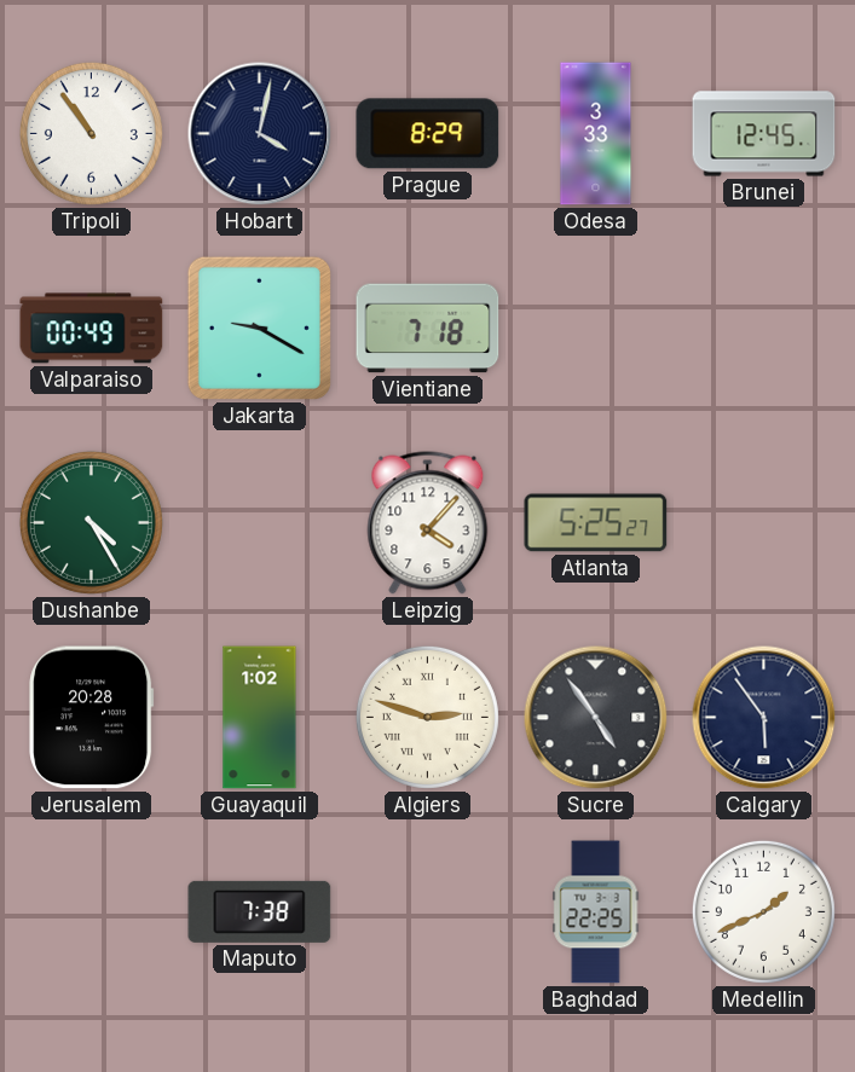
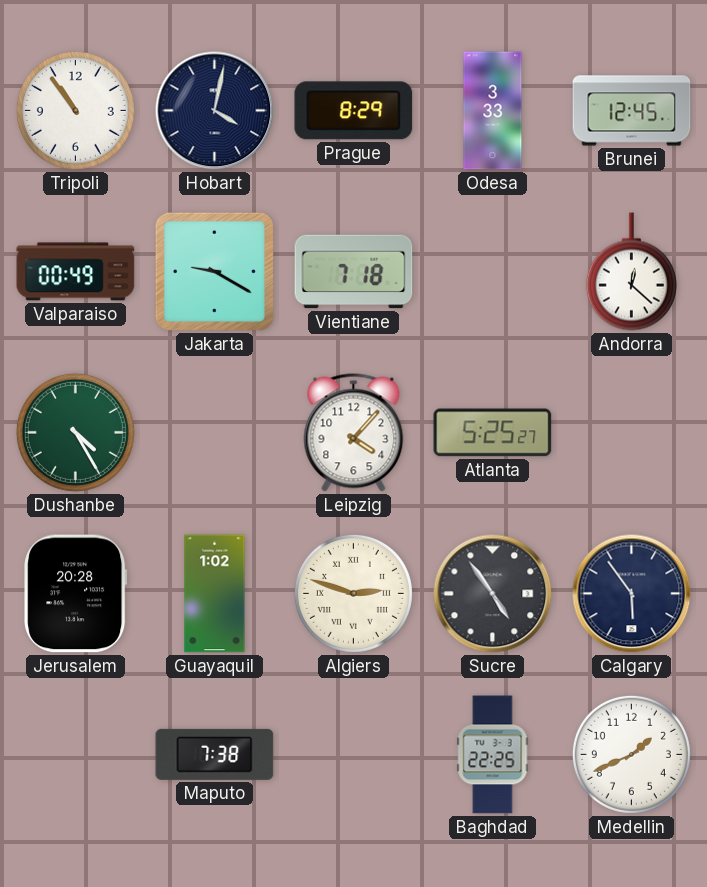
Andorra: none -> 12:22
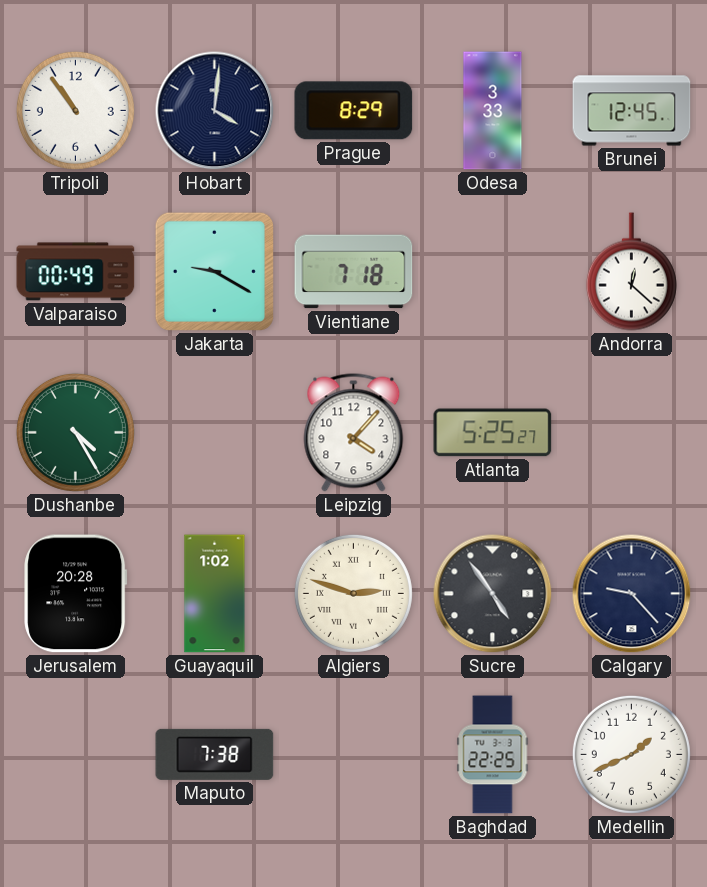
Hobart: 4:02 -> 4:01
Calgary: 5:54 -> 9:23
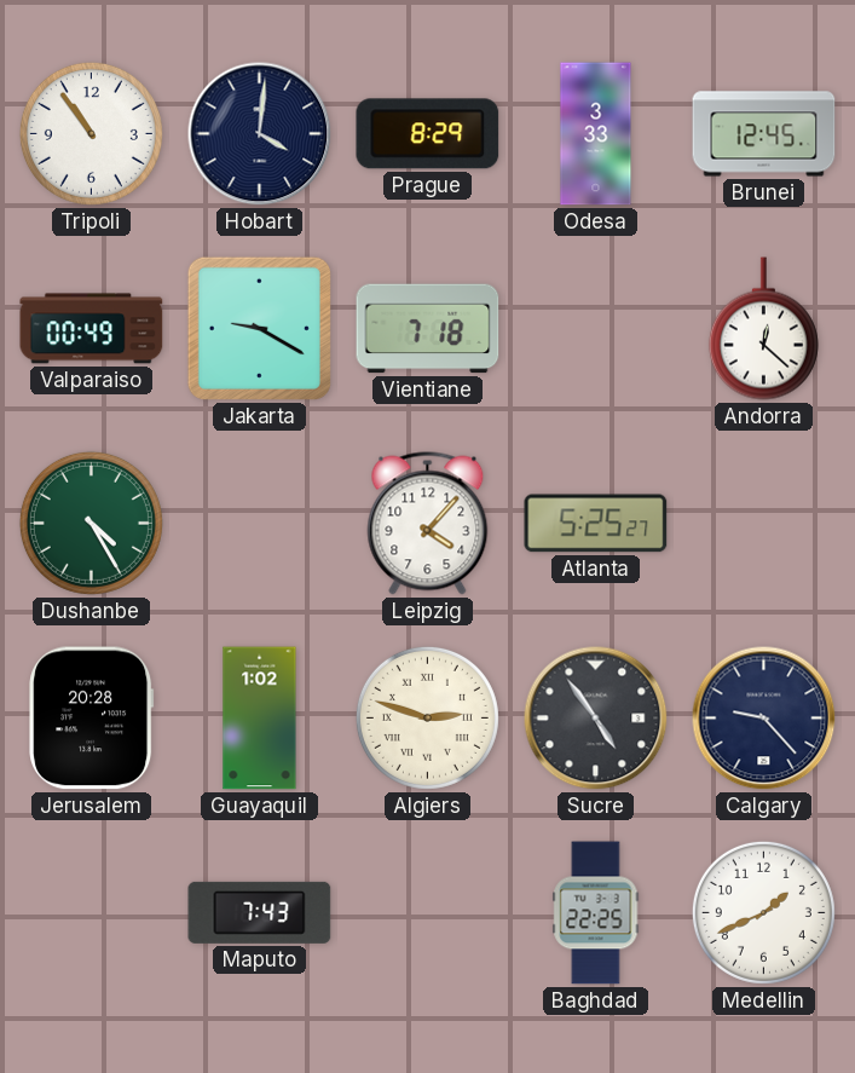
Maputo: 7:38 -> 7:43
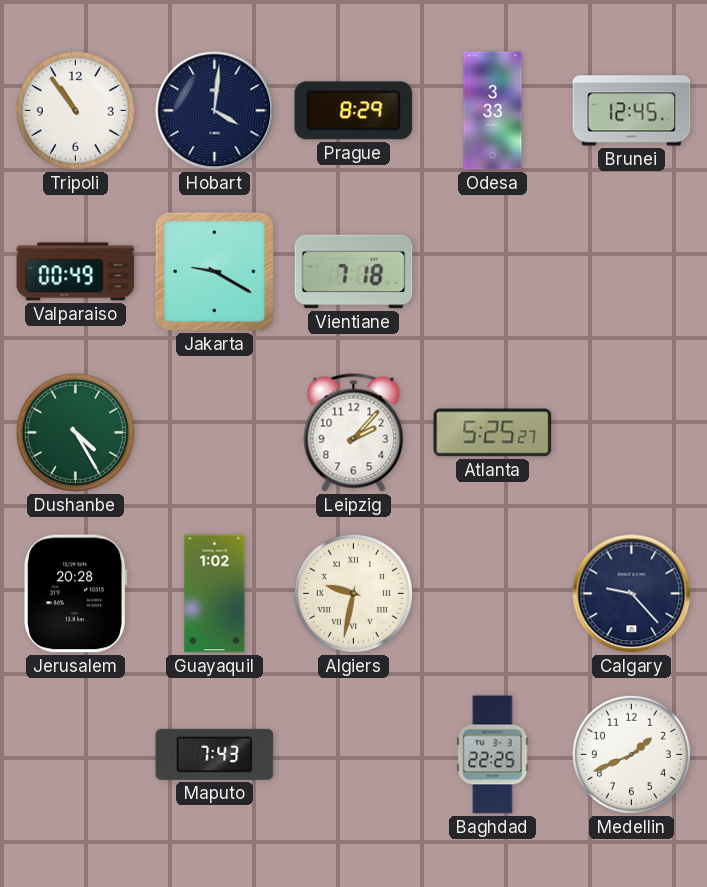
Andorra: 12:22 -> none
Leipzig: 4:07 -> 2:07
Algiers: 2:48 -> 9:32
Sucre: 4:54 -> none
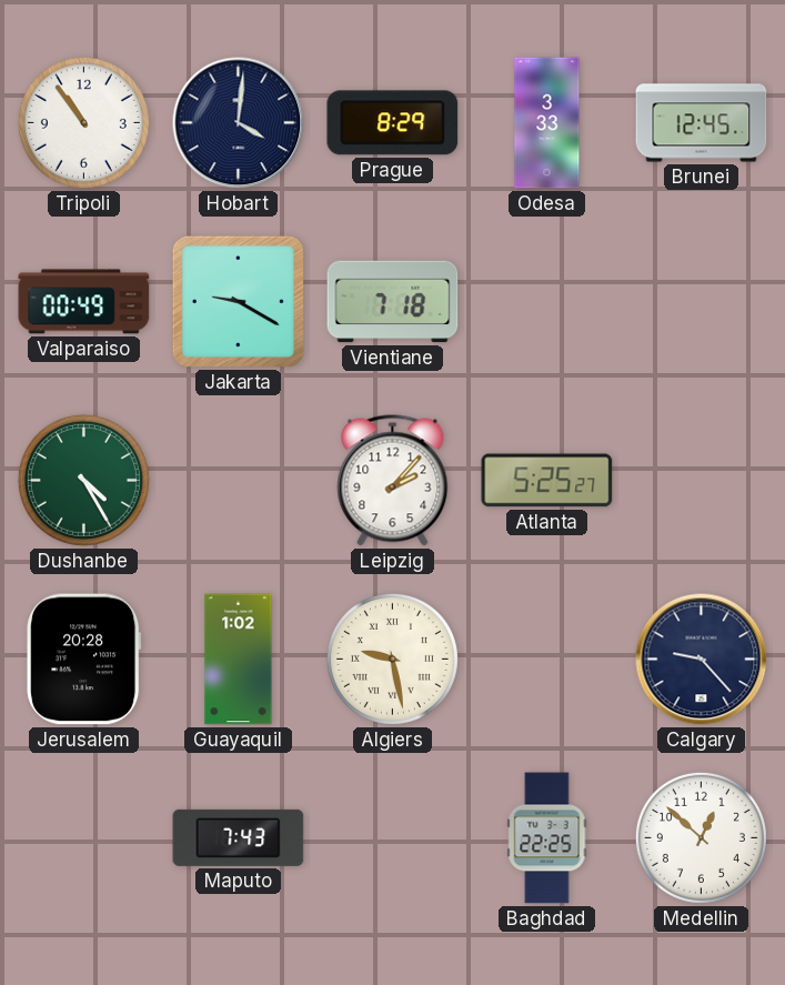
Algiers: 9:32 -> 9:28
Medellin: 1:41 -> 12:52
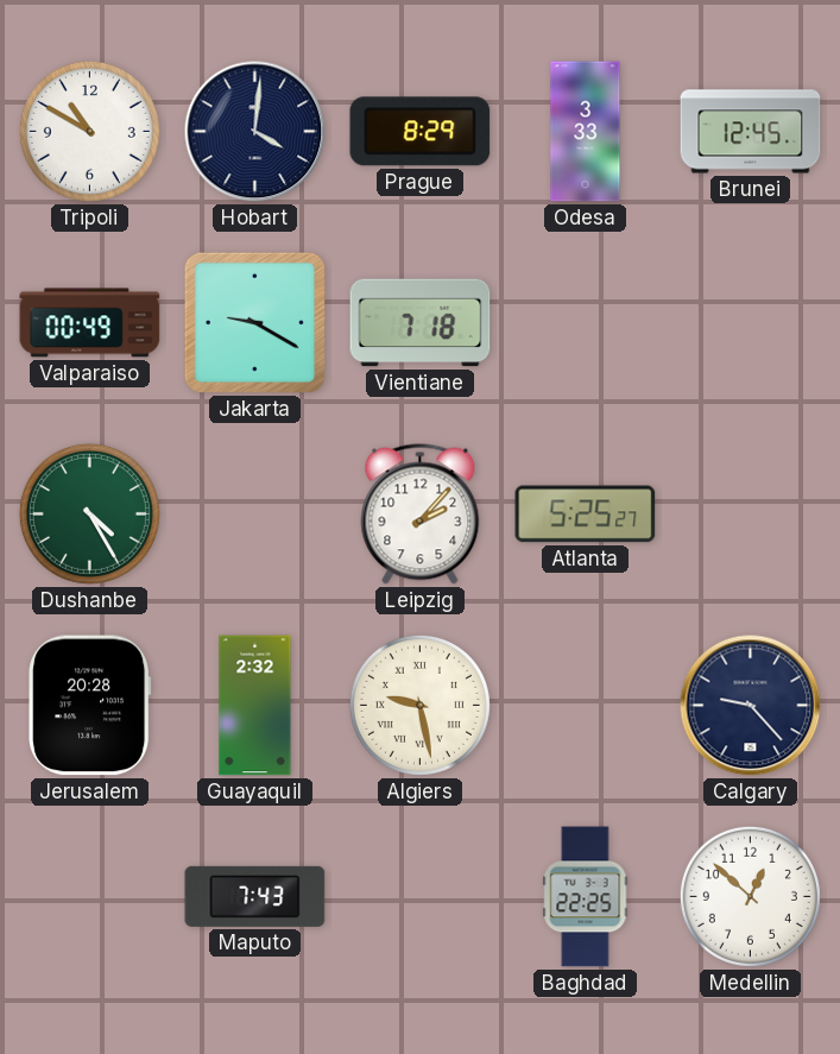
Tripoli: 10:54 -> 10:50
Guayaquil: 1:02 -> 2:32
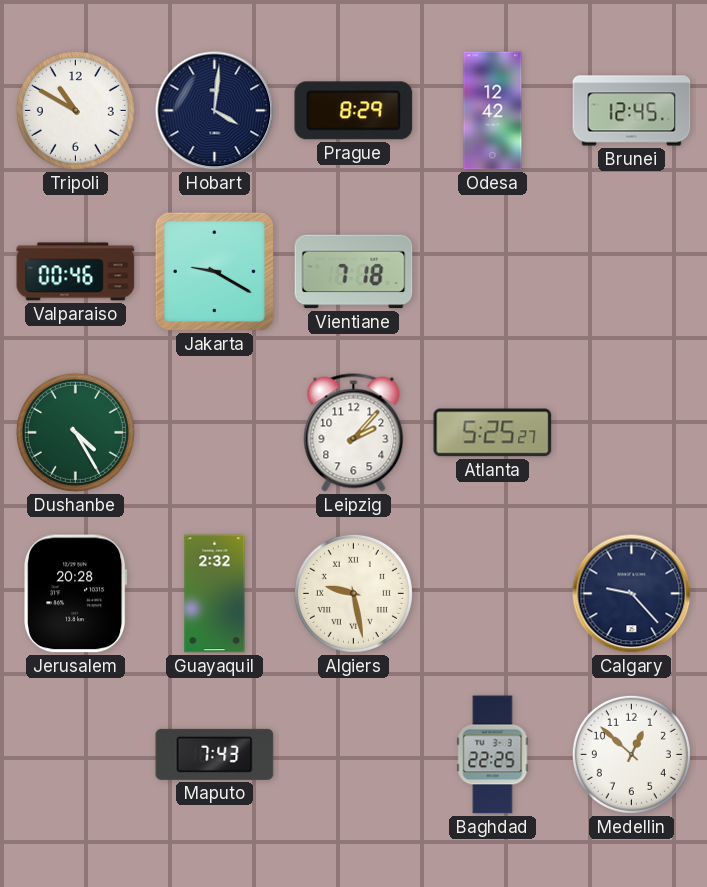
Odesa: 3:33 -> 12:42
Valparaiso: 00:49 -> 00:46
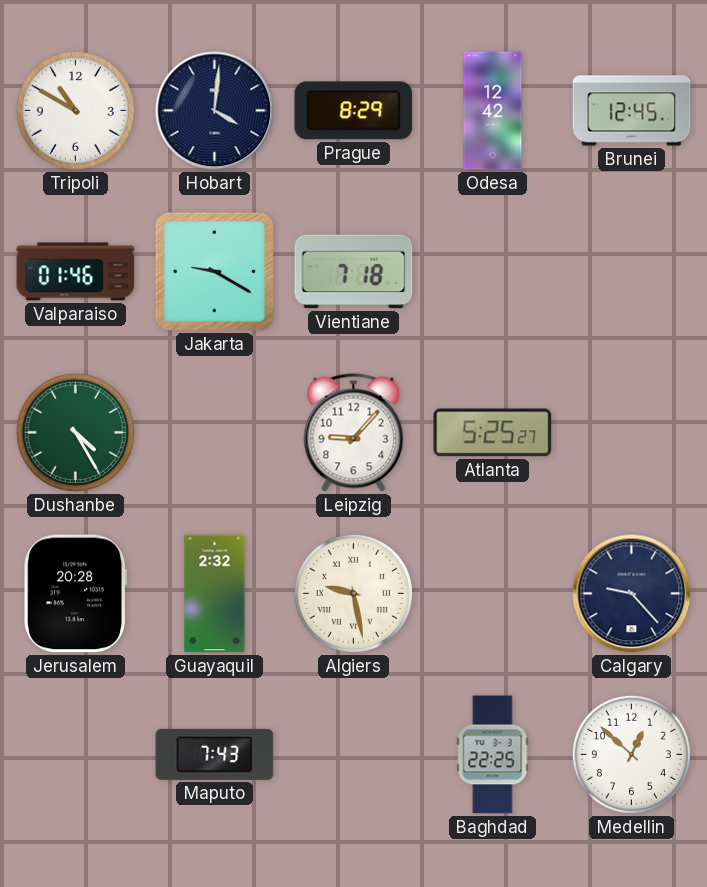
Valparaiso: 00:46 -> 01:46
Leipzig: 2:07 -> 9:07
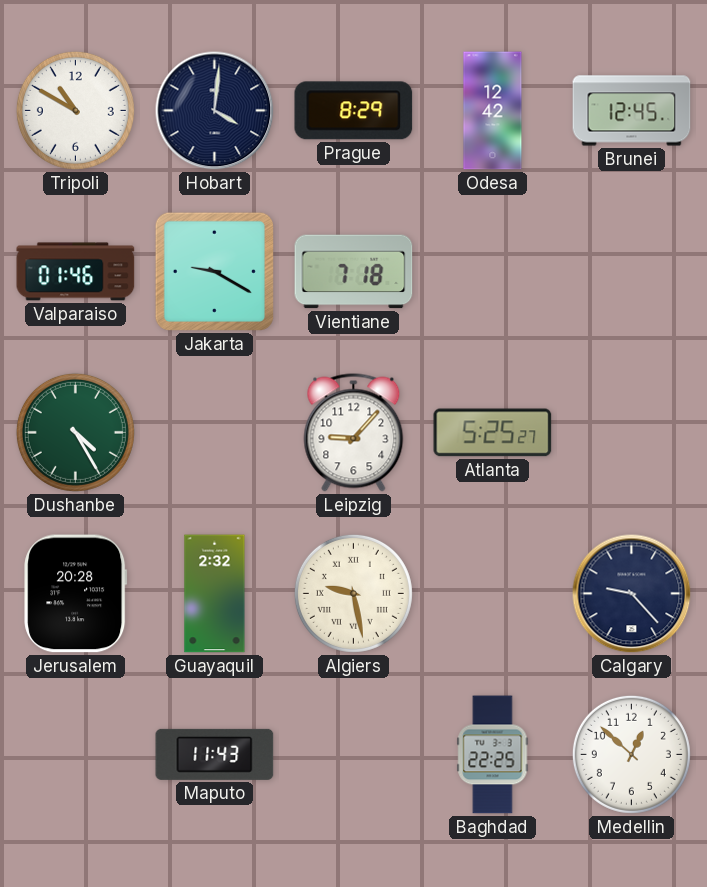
Maputo: 7:43 -> 11:43
